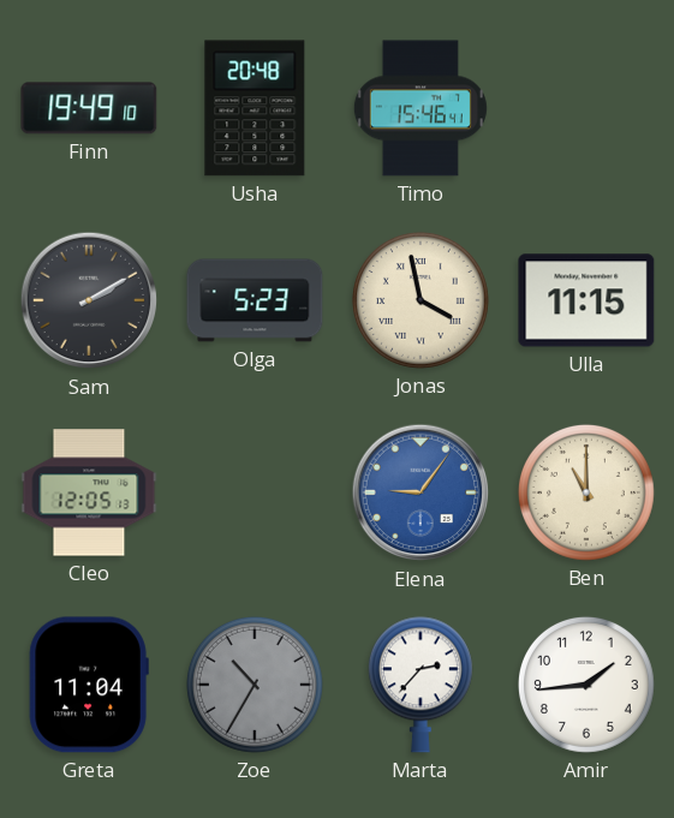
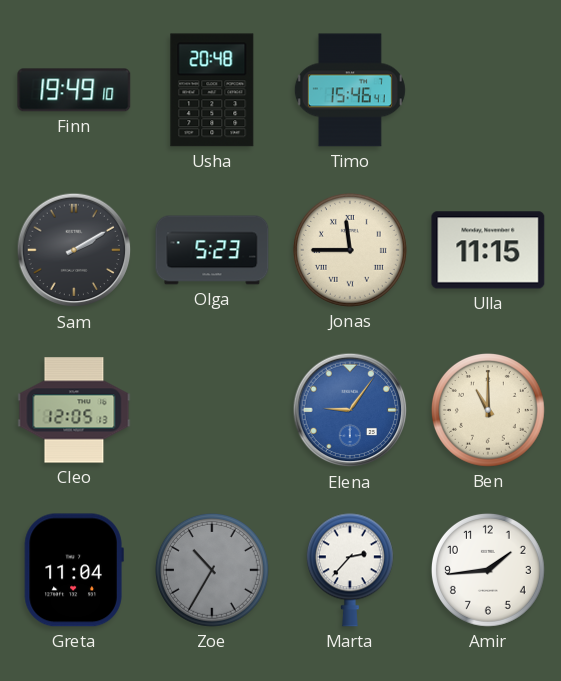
Jonas: 3:58 -> 11:45
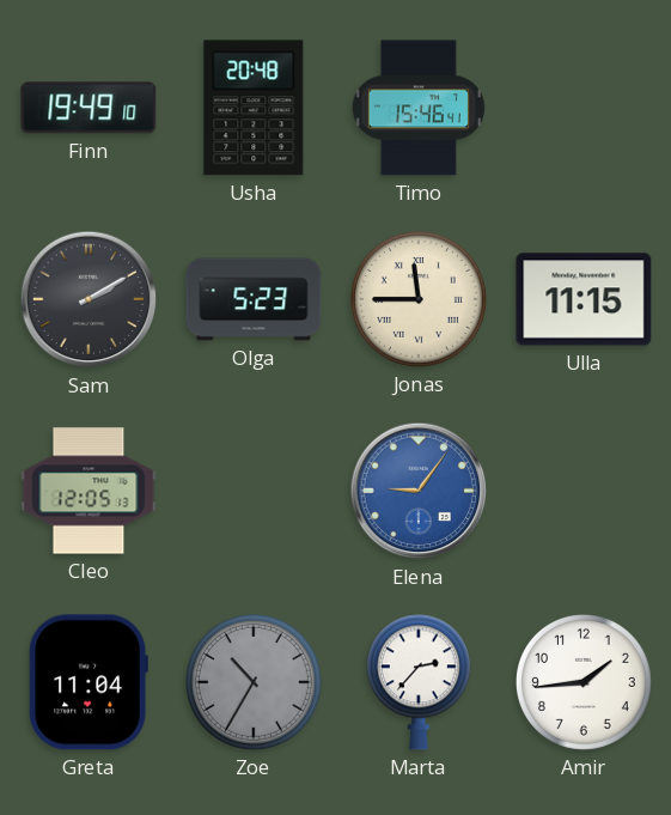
Ben: 11:00 -> none
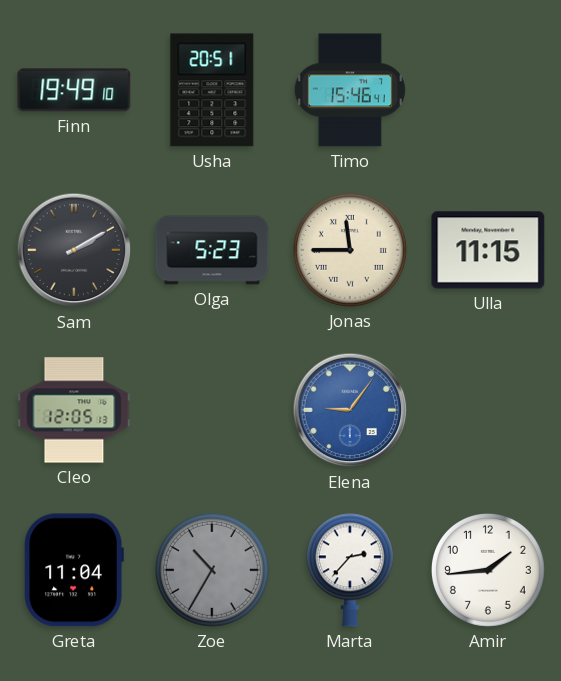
Usha: 20:48 -> 20:51
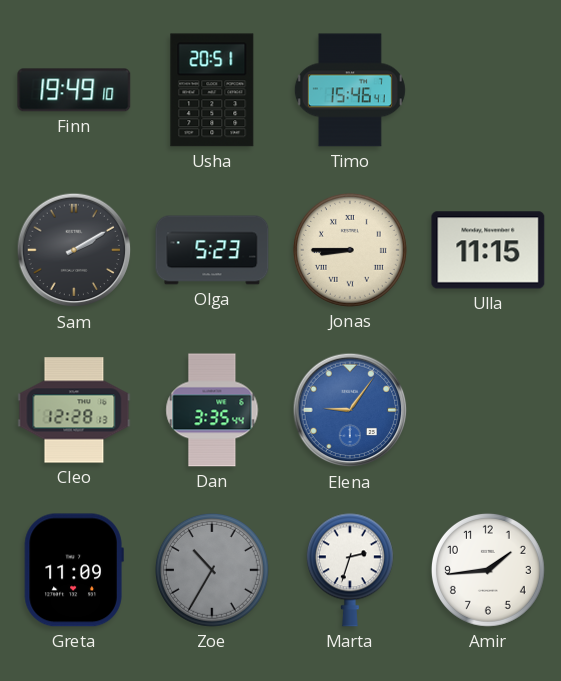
Jonas: 11:45 -> 8:45
Cleo: 12:05 -> 12:28
Dan: none -> 3:35
Greta: 11:04 -> 11:09
Marta: 2:37 -> 2:33
